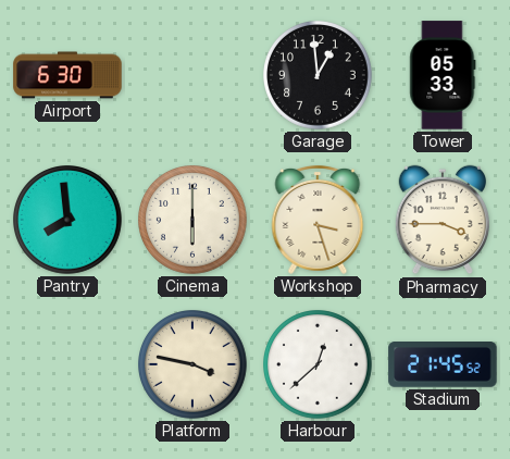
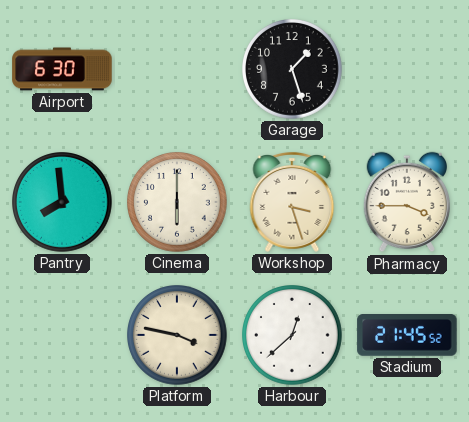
Garage: 12:59 -> 1:27
Tower: 05:33 -> none
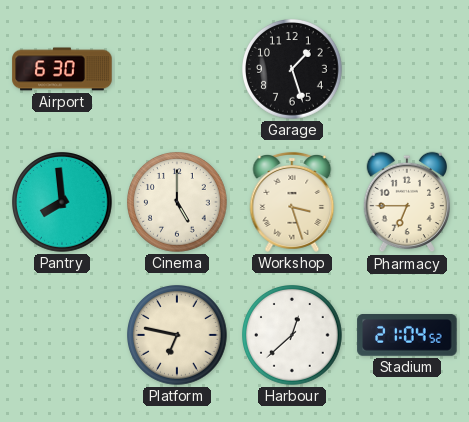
Cinema: 6:00 -> 5:00
Pharmacy: 3:45 -> 6:45
Platform: 3:47 -> 6:47
Stadium: 21:45 -> 21:04
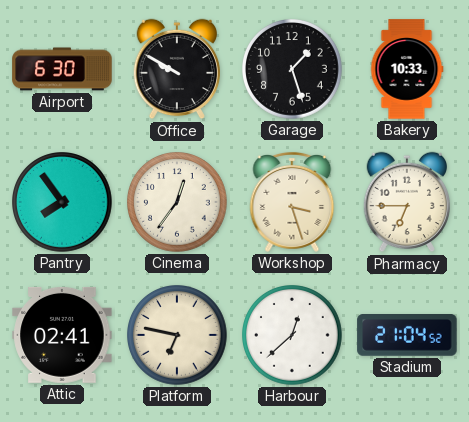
Office: none -> 9:50
Bakery: none -> 10:33
Pantry: 7:59 -> 7:54
Cinema: 5:00 -> 12:36
Attic: none -> 02:41
